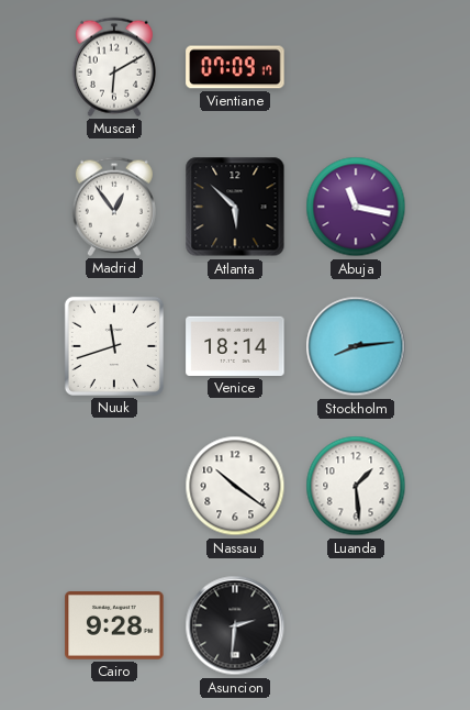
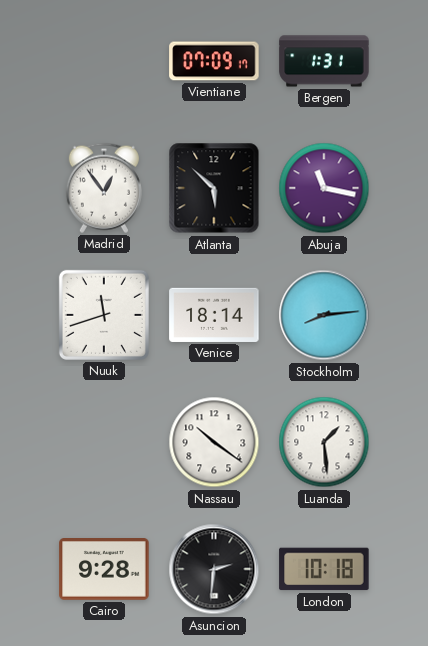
Muscat: 6:10 -> none
Bergen: none -> 1:31
London: none -> 10:18
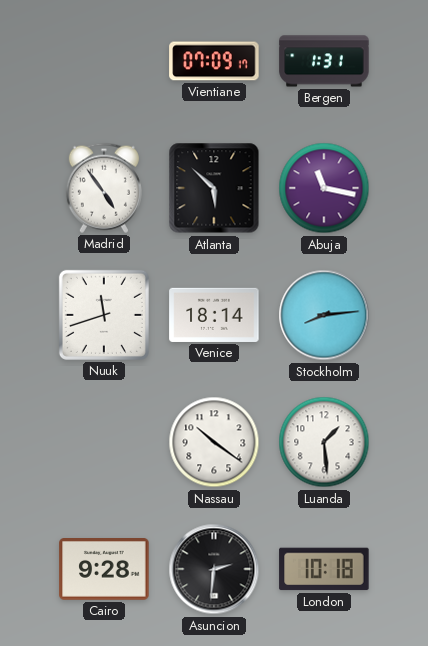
Madrid: 12:54 -> 4:54
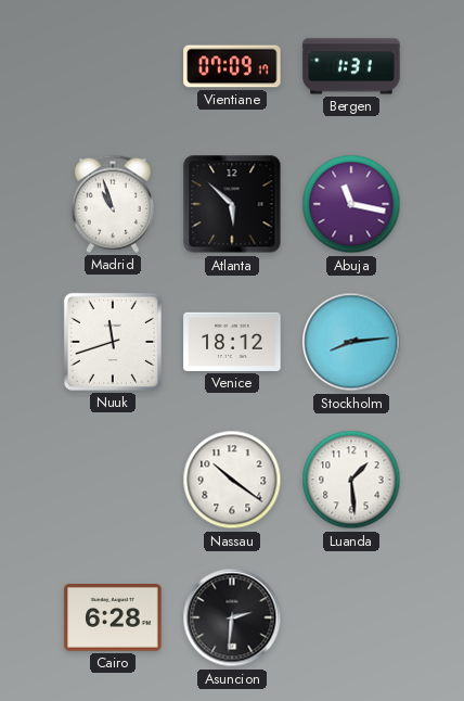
Madrid: 4:54 -> 10:57
Venice: 18:14 -> 18:12
Cairo: 9:28 -> 6:28
London: 10:18 -> none
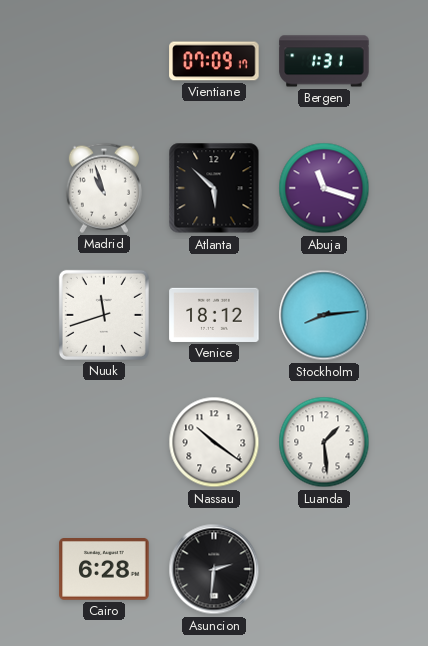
Abuja: 11:17 -> 11:18
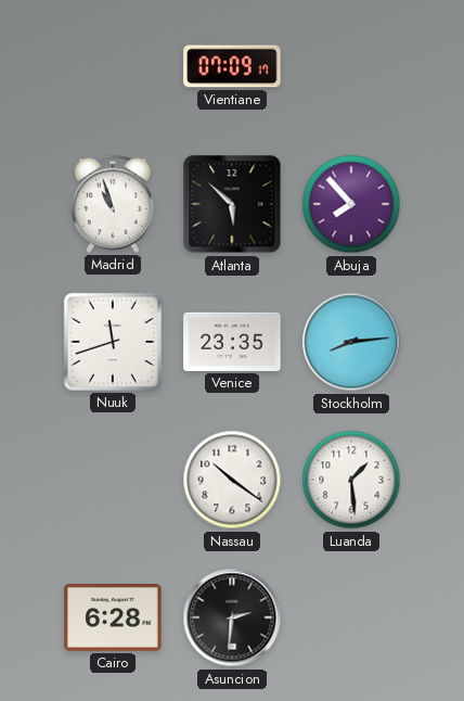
Bergen: 1:31 -> none
Abuja: 11:18 -> 7:53
Venice: 18:12 -> 23:35
